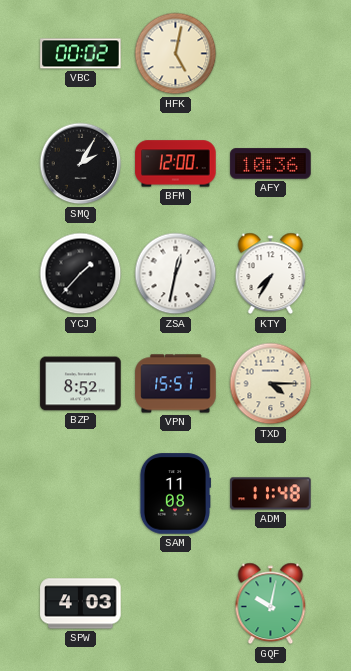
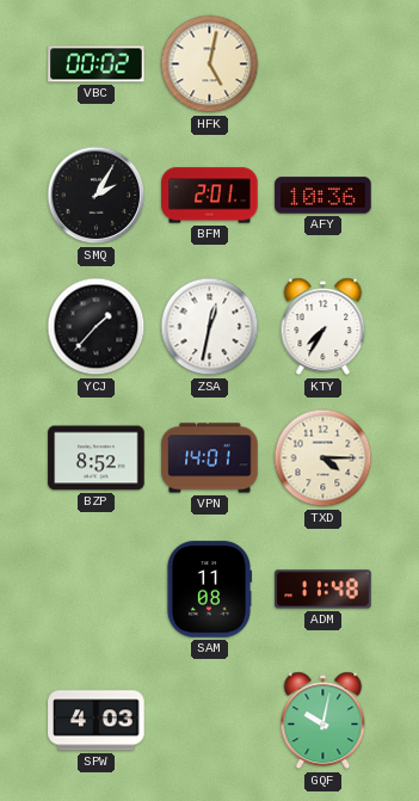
BFM: 12:00 -> 2:01
VPN: 15:51 -> 14:01
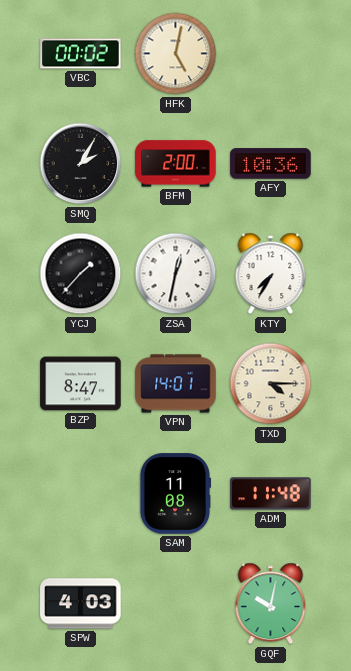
BFM: 2:01 -> 2:00
BZP: 8:52 -> 8:47
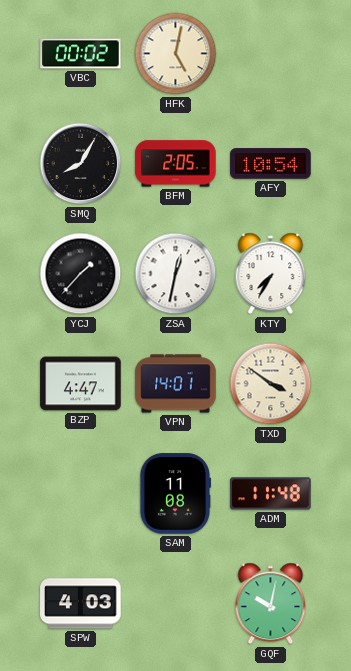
SMQ: 2:05 -> 8:05
BFM: 2:00 -> 2:05
AFY: 10:36 -> 10:54
BZP: 8:47 -> 4:47
TXD: 4:15 -> 3:51
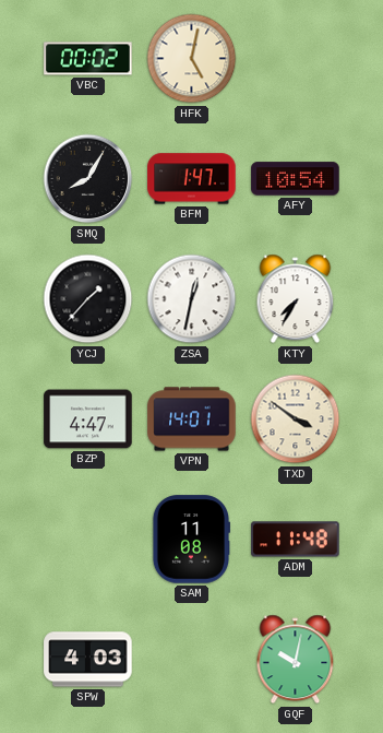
BFM: 2:05 -> 1:47
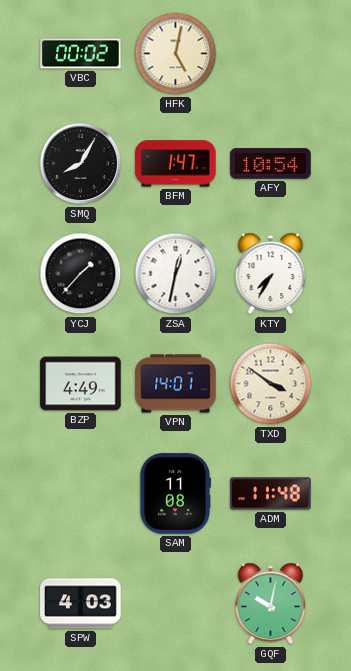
BZP: 4:47 -> 4:49
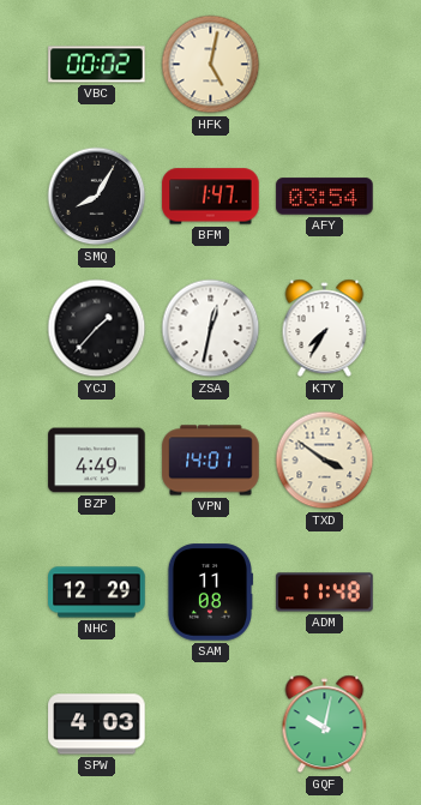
AFY: 10:54 -> 03:54
NHC: none -> 12:29
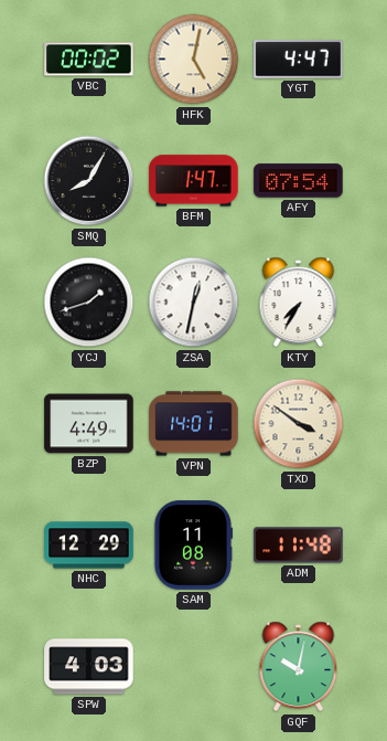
YGT: none -> 4:47
AFY: 03:54 -> 07:54
YCJ: 1:37 -> 1:42
